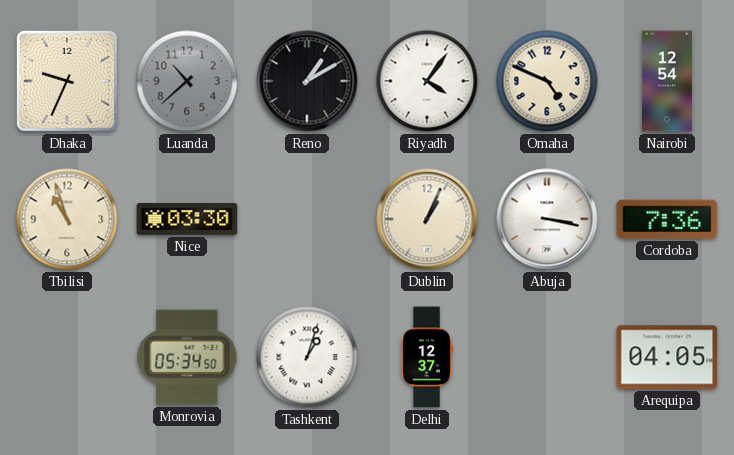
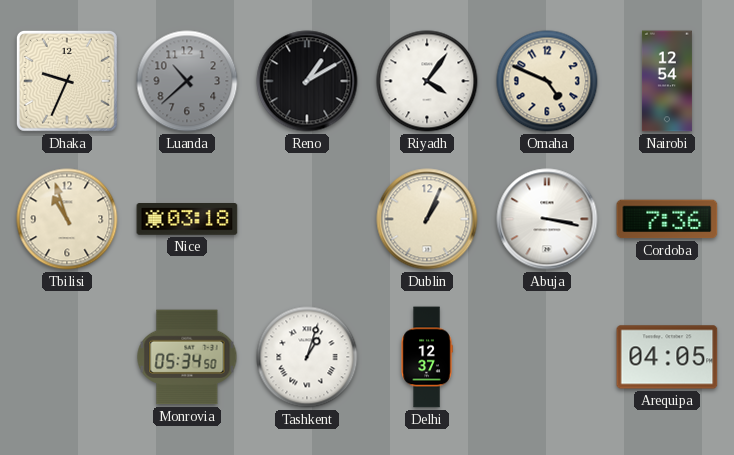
Nice: 03:30 -> 03:18
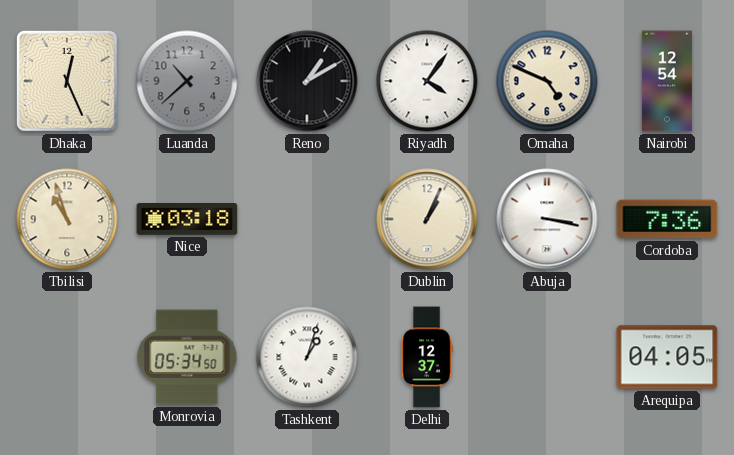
Dhaka: 9:34 -> 12:26
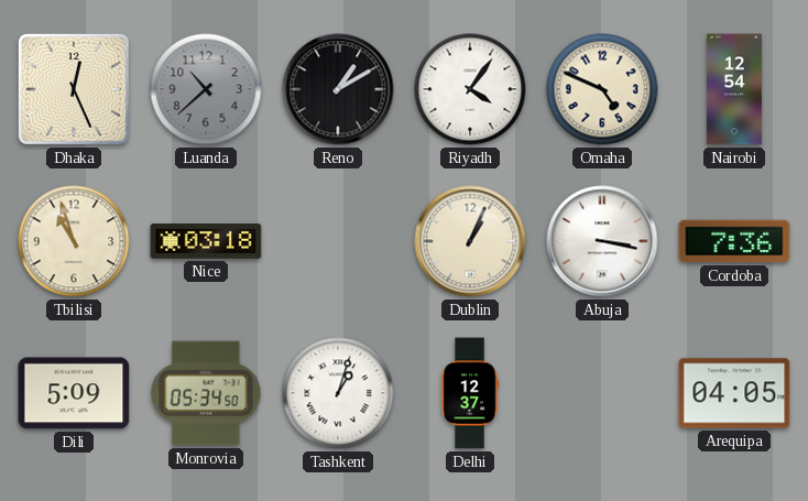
Dili: none -> 5:09
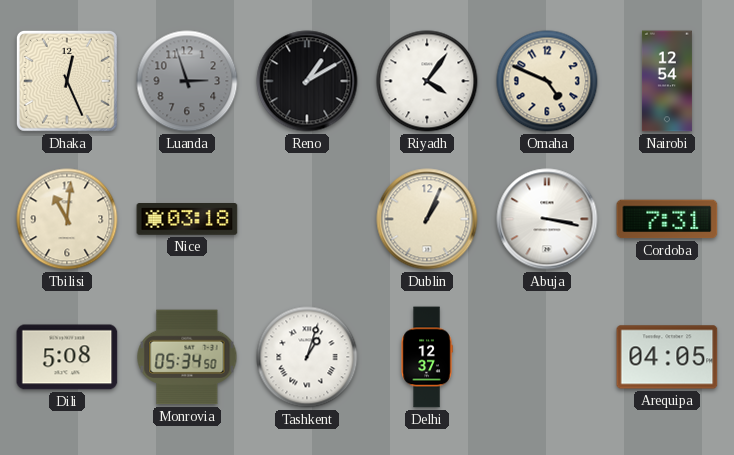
Luanda: 10:38 -> 2:57
Tbilisi: 10:57 -> 11:01
Cordoba: 7:36 -> 7:31
Dili: 5:09 -> 5:08
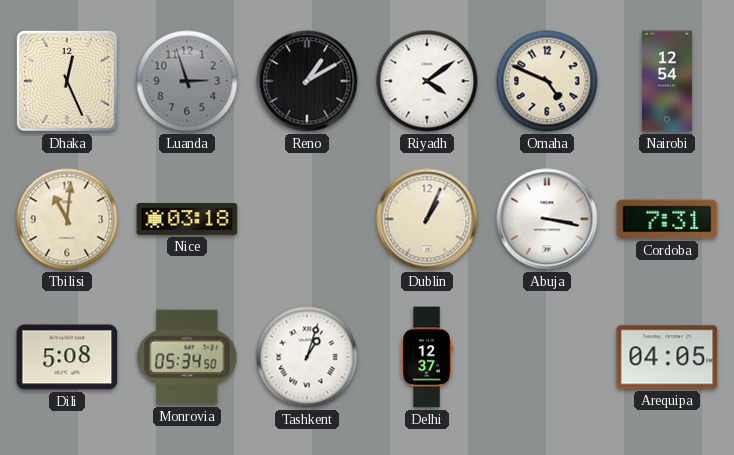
Riyadh: 4:06 -> 4:09
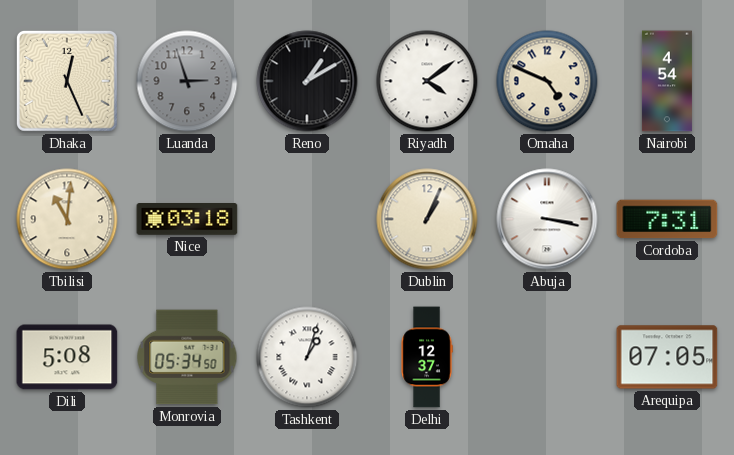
Nairobi: 12:54 -> 4:54
Arequipa: 04:05 -> 07:05
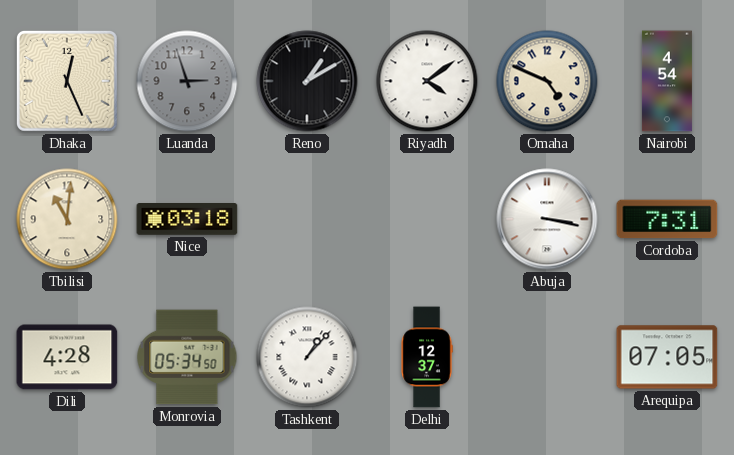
Dublin: 1:04 -> none
Dili: 5:08 -> 4:28
Tashkent: 1:03 -> 1:07
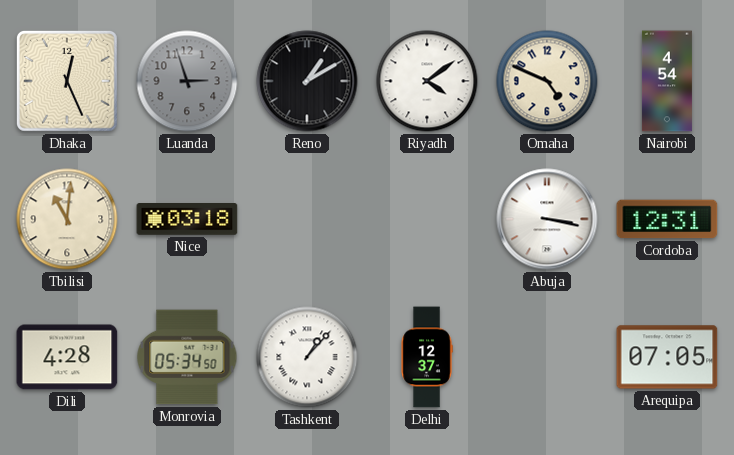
Cordoba: 7:31 -> 12:31
